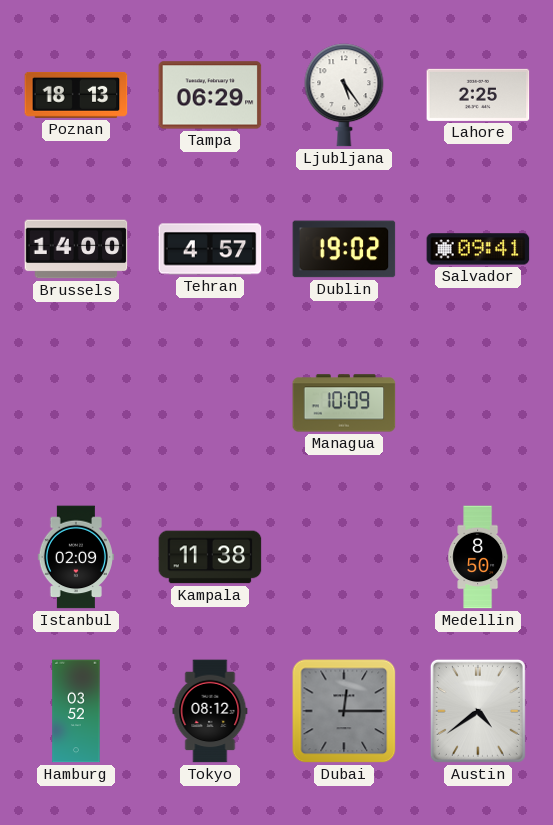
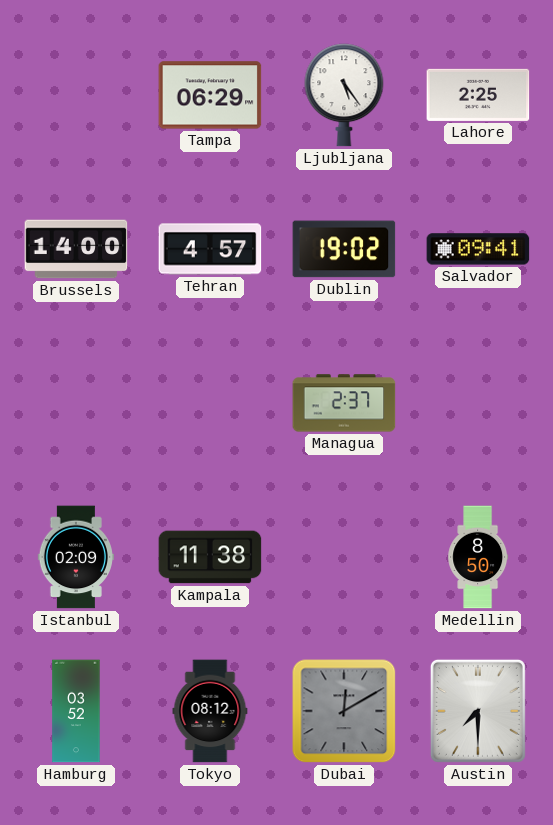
Poznan: 18:13 -> none
Managua: 10:09 -> 2:37
Dubai: 12:15 -> 12:10
Austin: 4:39 -> 7:30
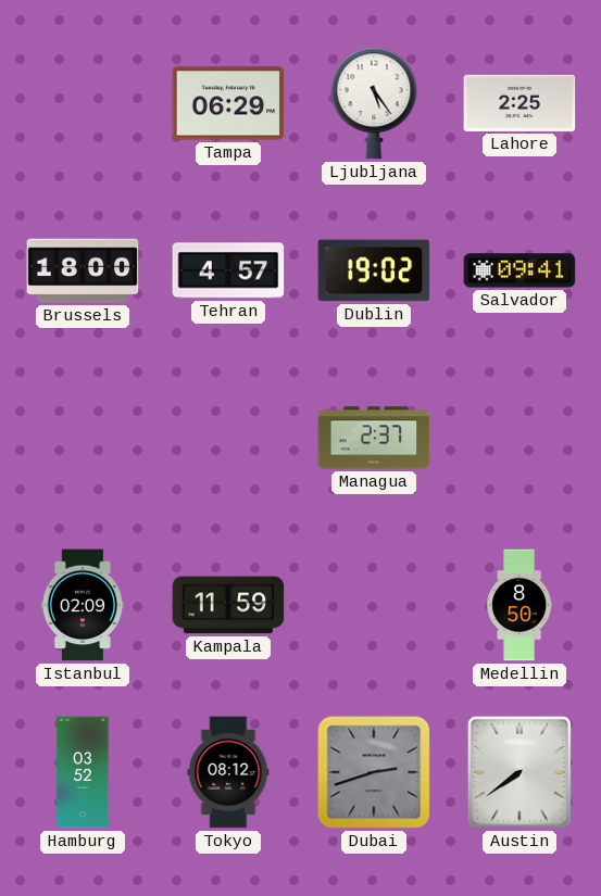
Brussels: 14:00 -> 18:00
Kampala: 11:38 -> 11:59
Dubai: 12:10 -> 2:42
Austin: 7:30 -> 7:39
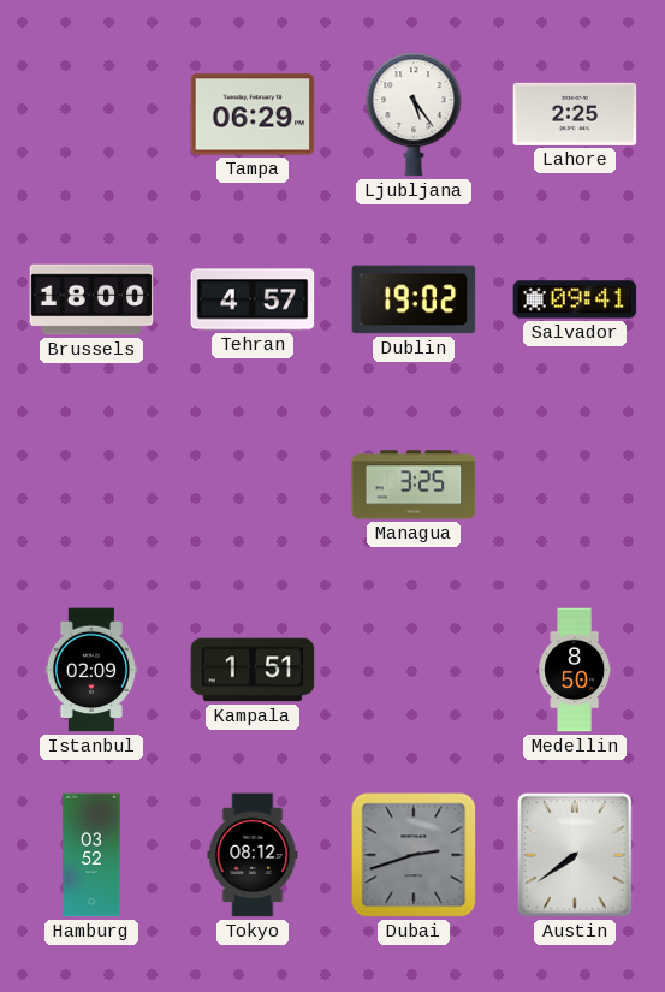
Managua: 2:37 -> 3:25
Kampala: 11:59 -> 1:51
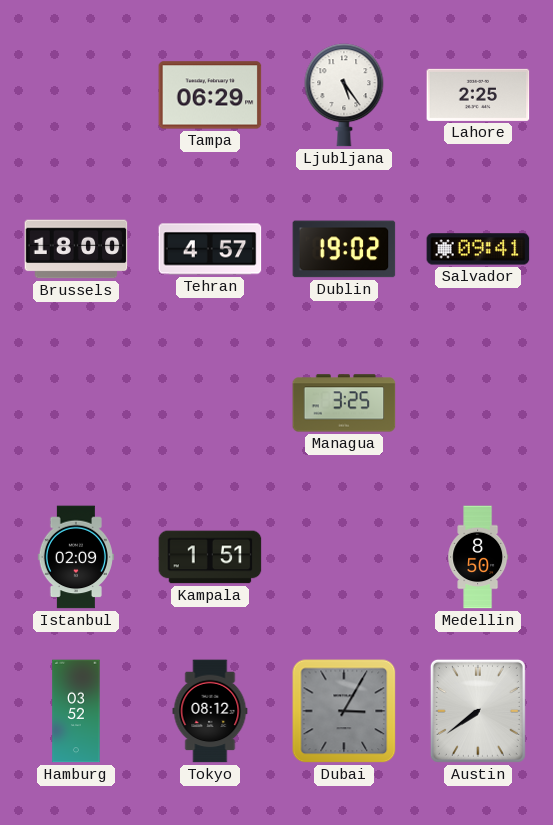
Dubai: 2:42 -> 3:05
